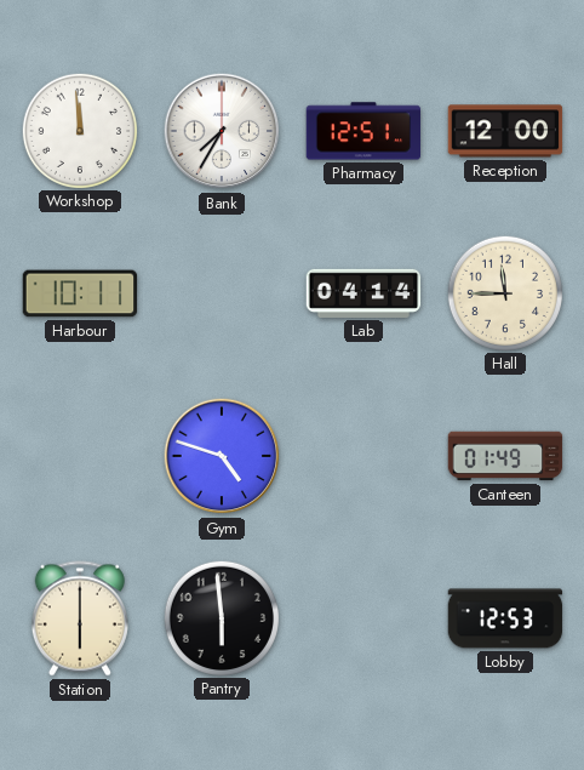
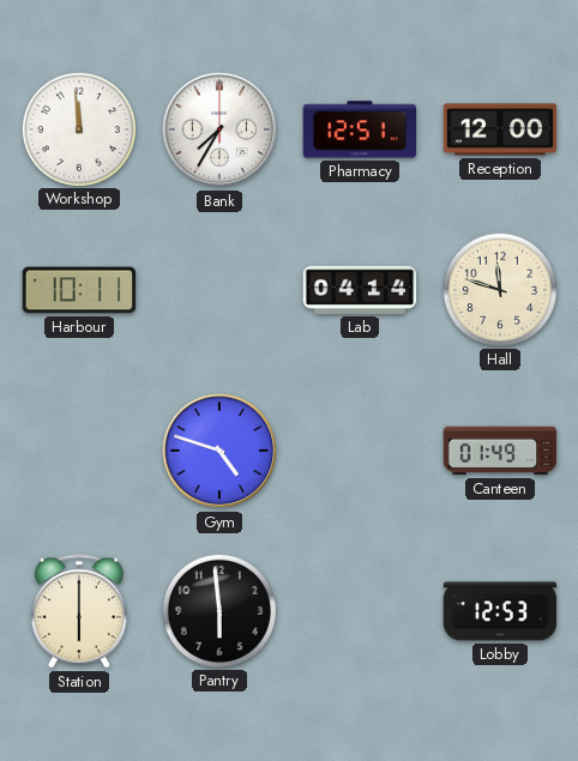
Hall: 11:45 -> 11:48
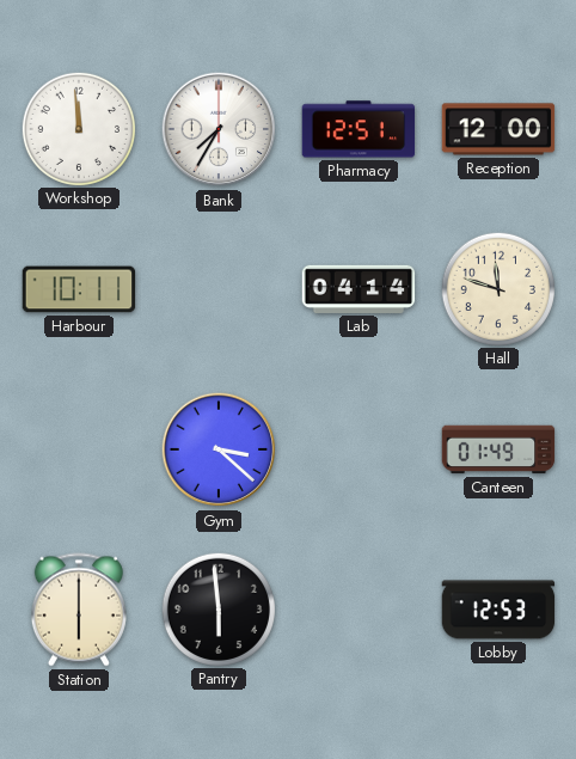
Gym: 4:48 -> 3:22
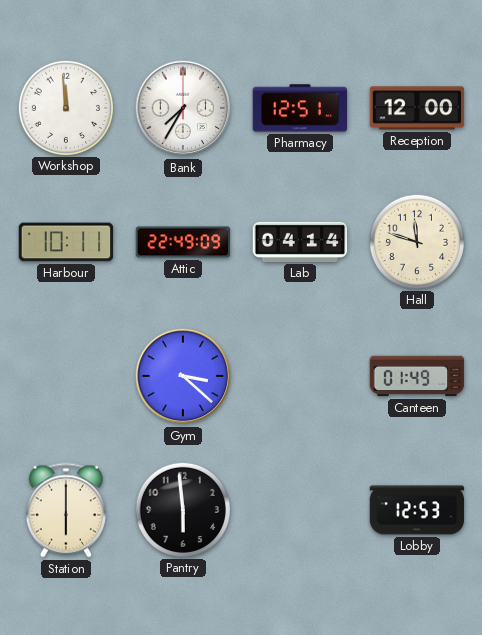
Attic: none -> 22:49
